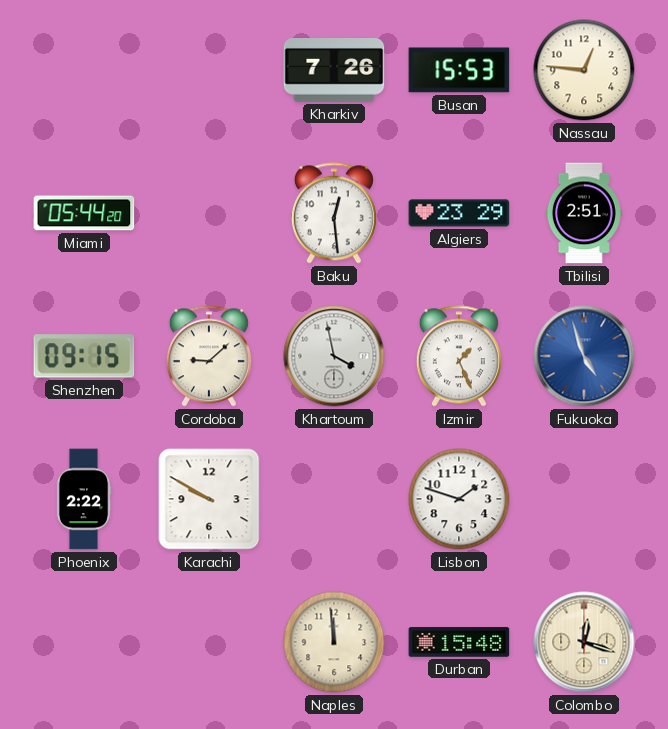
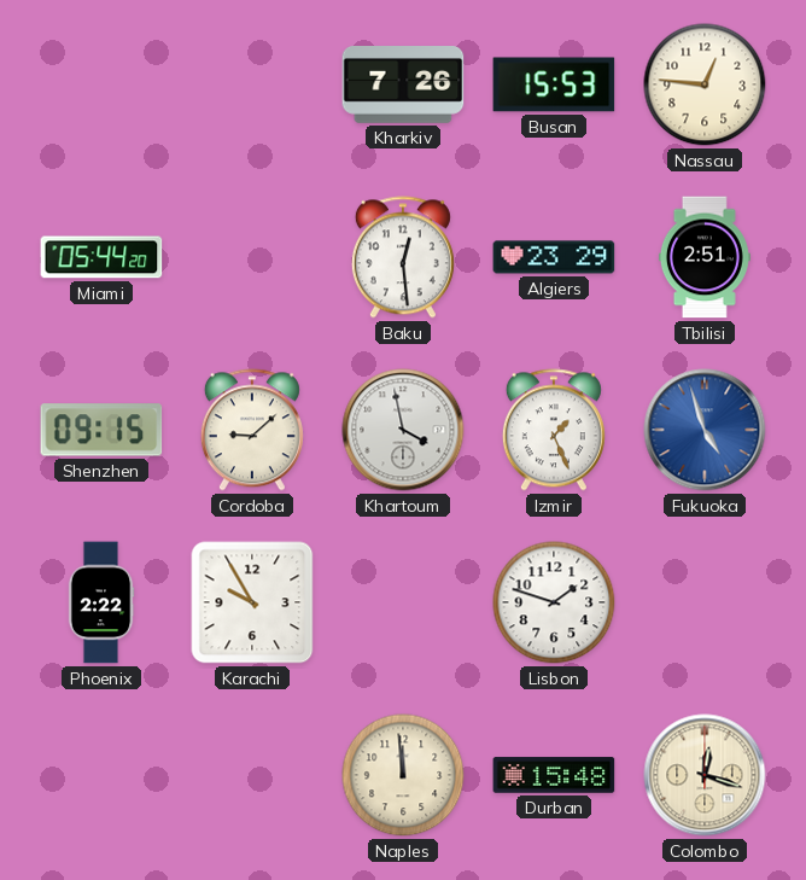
Karachi: 9:50 -> 9:55
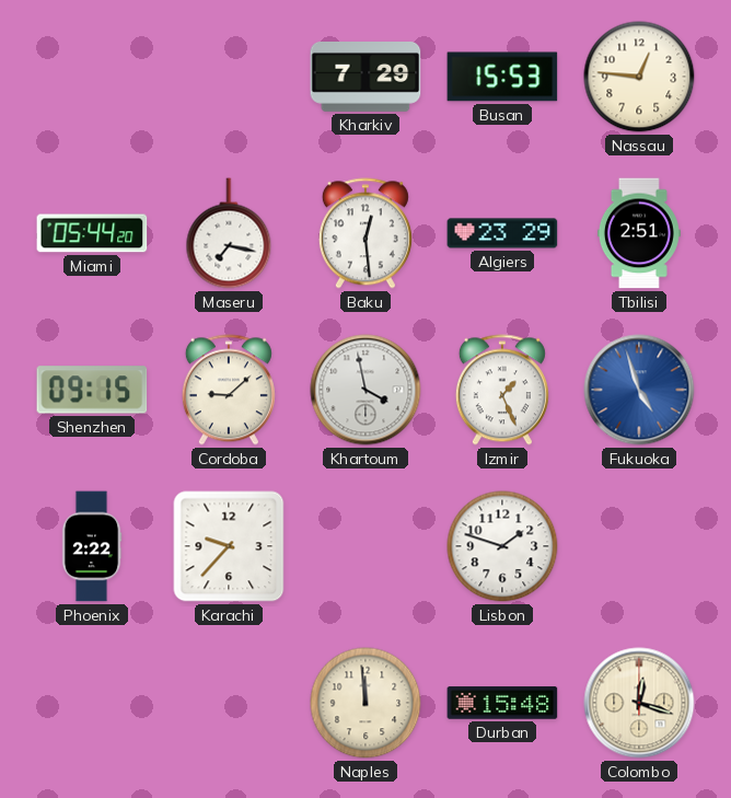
Kharkiv: 7:26 -> 7:29
Maseru: none -> 7:17
Karachi: 9:55 -> 9:37
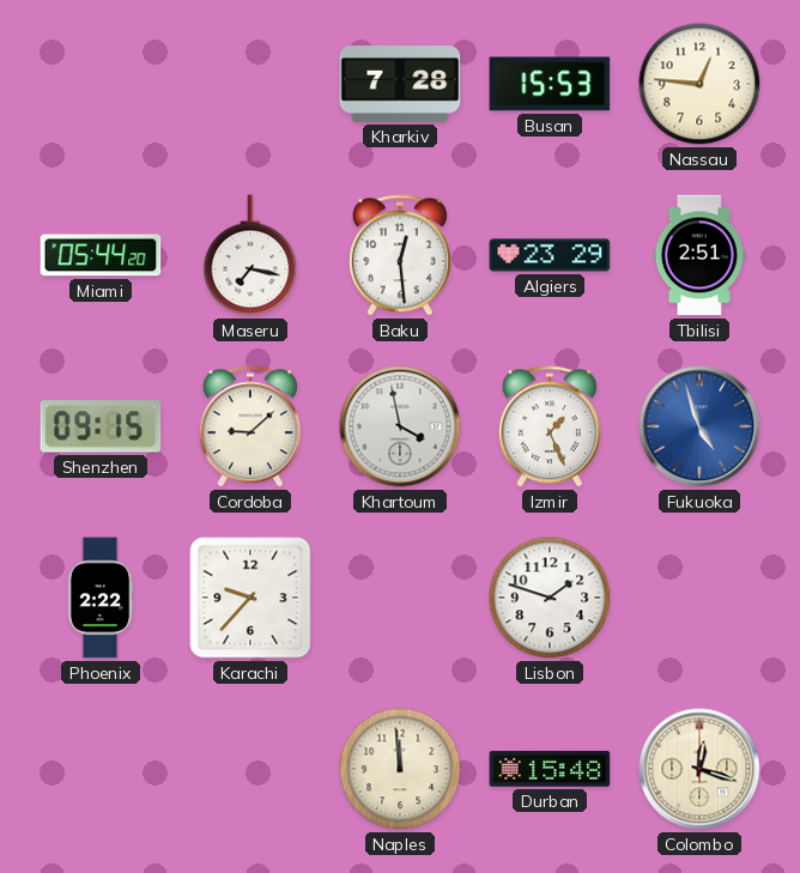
Kharkiv: 7:29 -> 7:28
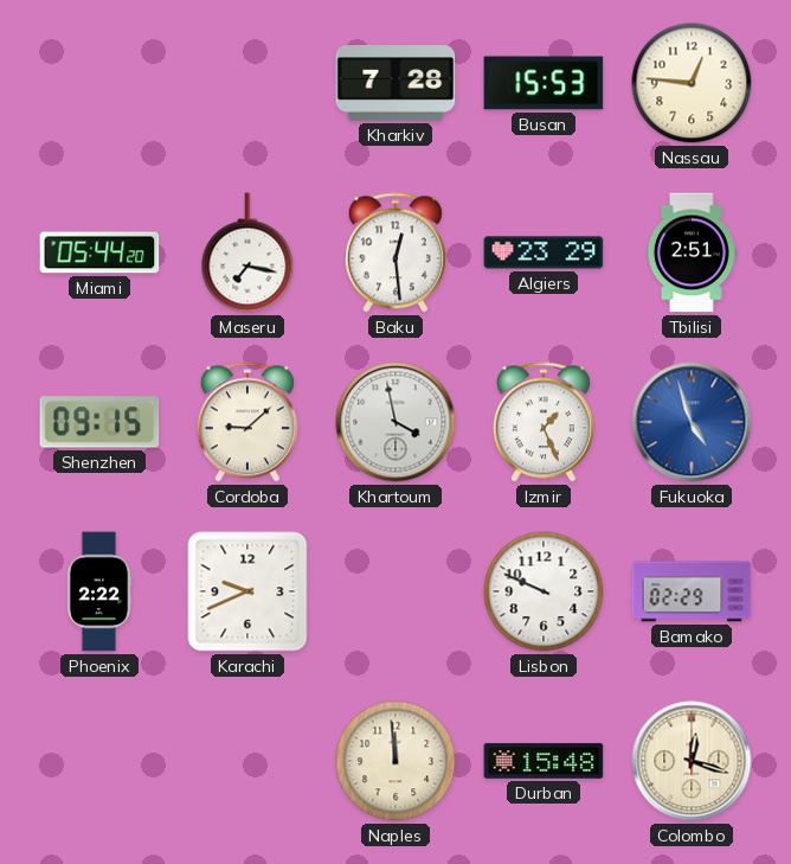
Karachi: 9:37 -> 9:41
Lisbon: 1:48 -> 9:49
Bamako: none -> 02:29
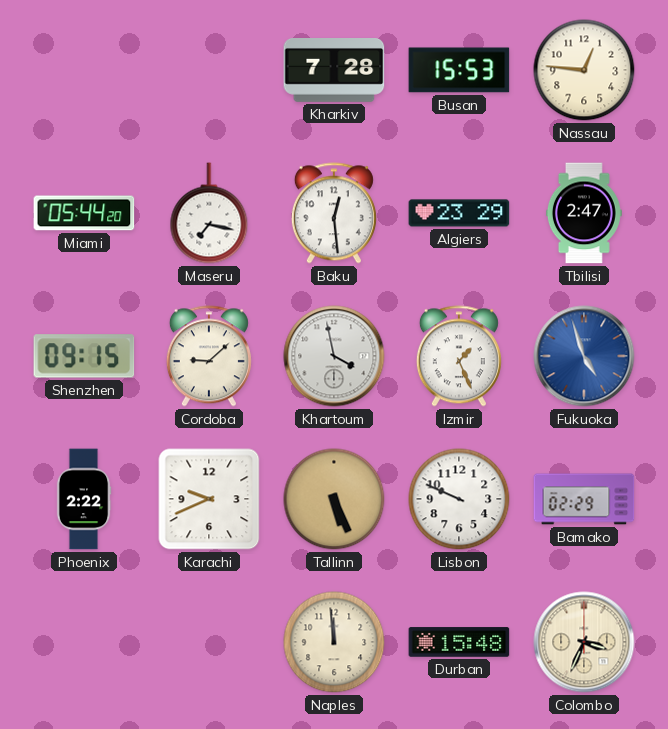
Tbilisi: 2:51 -> 2:47
Tallinn: none -> 5:26
Colombo: 12:18 -> 3:34
